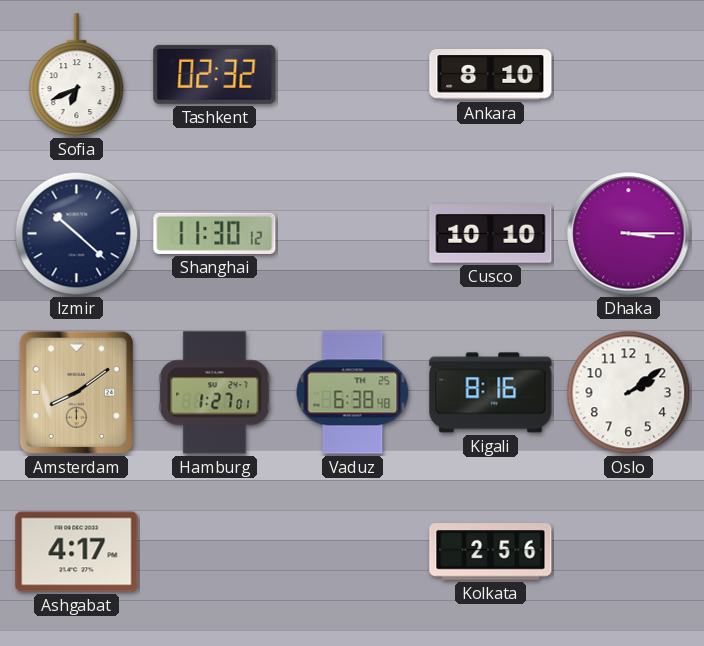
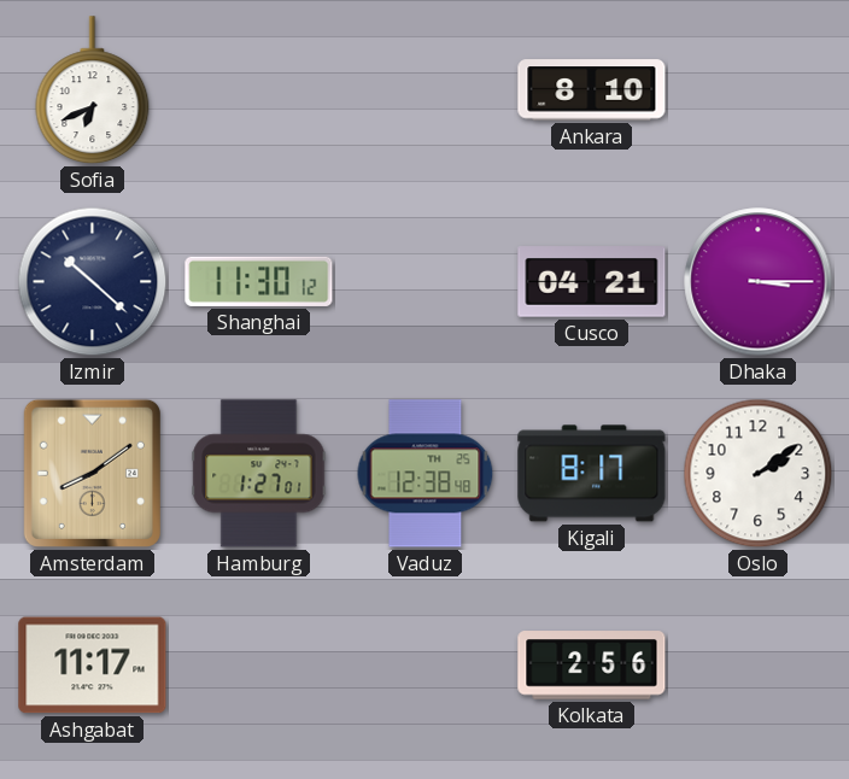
Tashkent: 02:32 -> none
Cusco: 10:10 -> 04:21
Vaduz: 6:38 -> 12:38
Kigali: 8:16 -> 8:17
Ashgabat: 4:17 -> 11:17
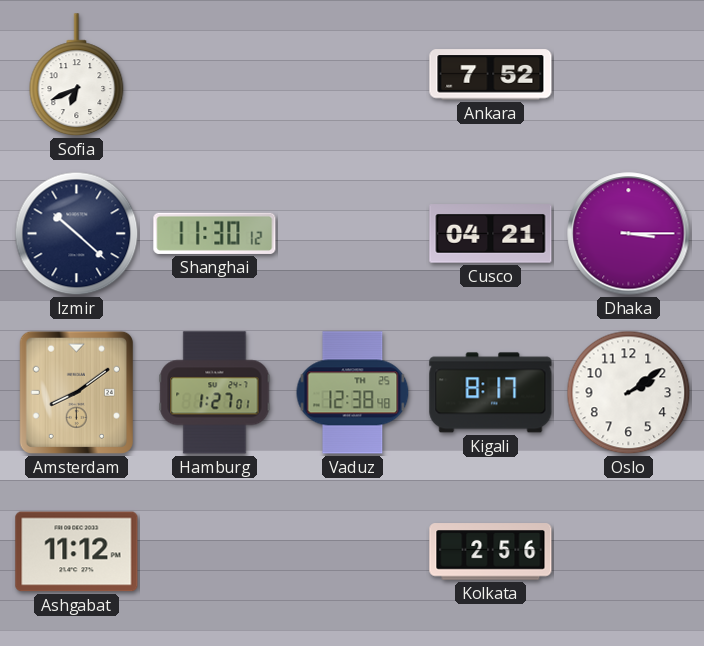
Ankara: 8:10 -> 7:52
Ashgabat: 11:17 -> 11:12
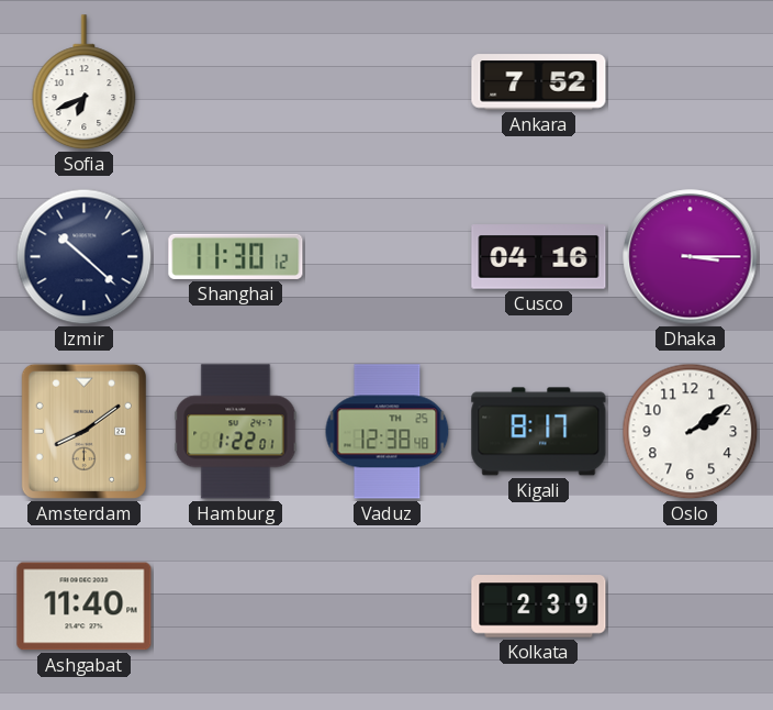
Cusco: 04:21 -> 04:16
Hamburg: 1:27 -> 1:22
Ashgabat: 11:12 -> 11:40
Kolkata: 2:56 -> 2:39
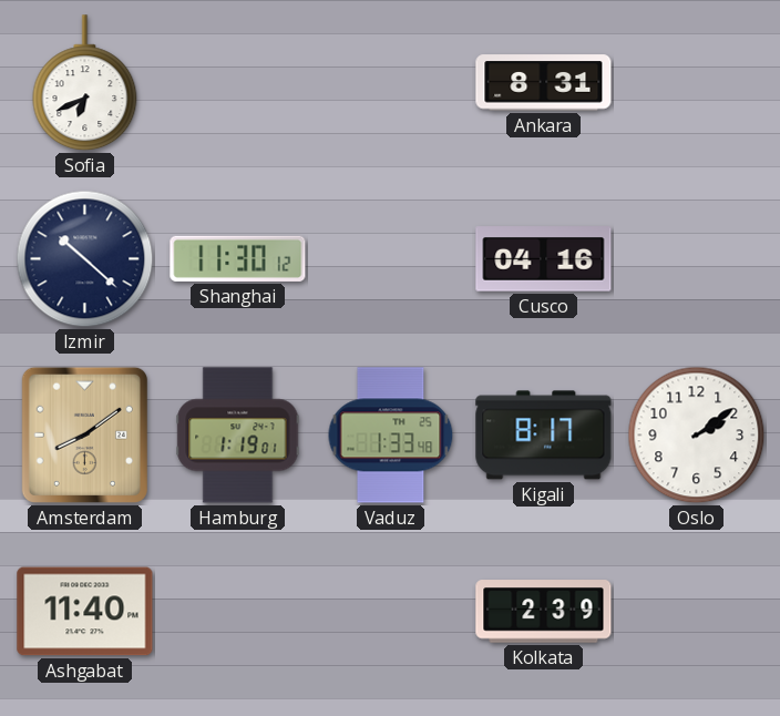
Ankara: 7:52 -> 8:31
Dhaka: 3:15 -> none
Hamburg: 1:22 -> 1:19
Vaduz: 12:38 -> 1:33
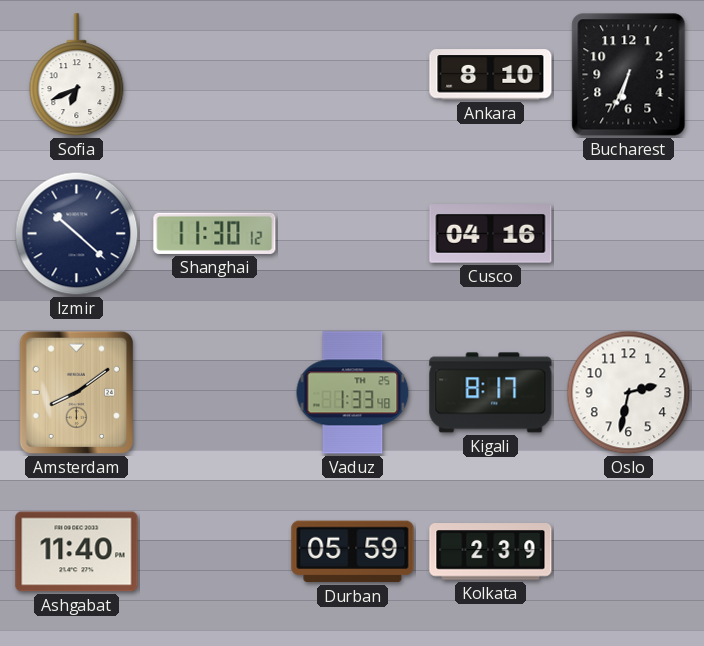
Ankara: 8:31 -> 8:10
Bucharest: none -> 6:34
Hamburg: 1:19 -> none
Oslo: 2:09 -> 2:32
Durban: none -> 05:59
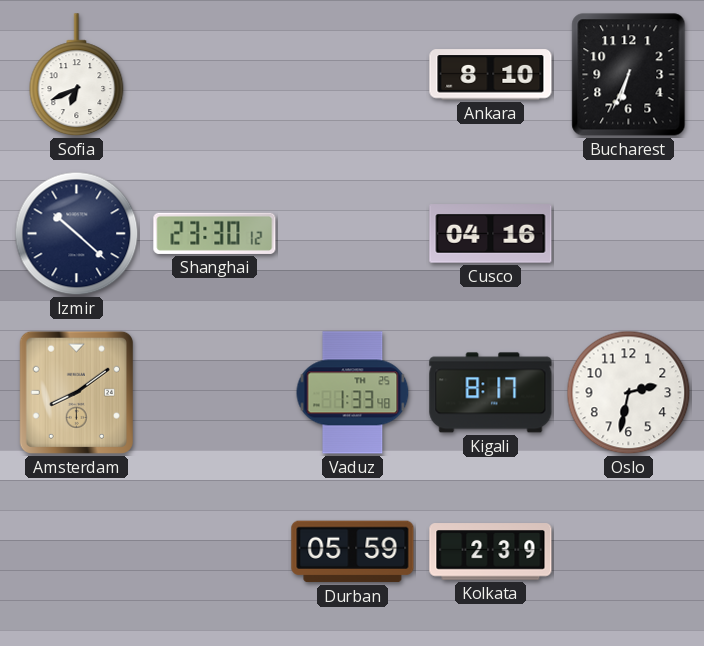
Shanghai: 11:30 -> 23:30
Ashgabat: 11:40 -> none
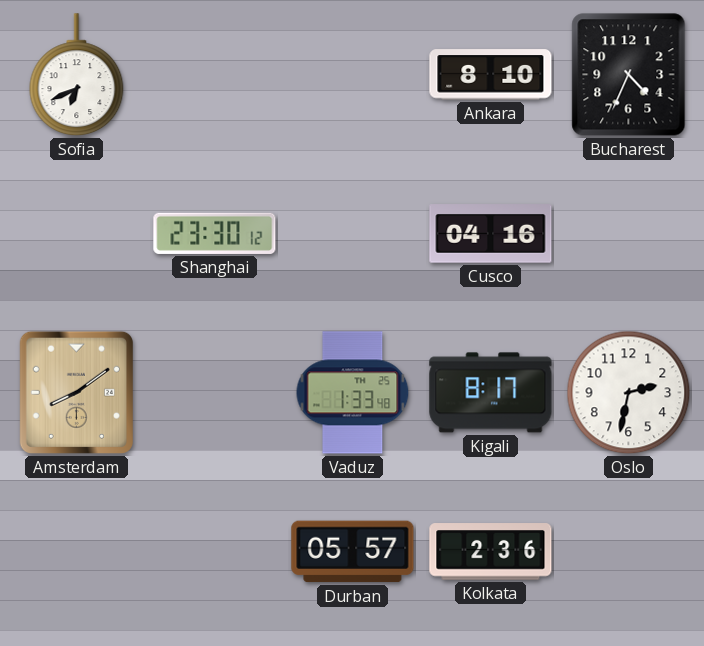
Bucharest: 6:34 -> 4:34
Izmir: 10:22 -> none
Durban: 05:59 -> 05:57
Kolkata: 2:39 -> 2:36
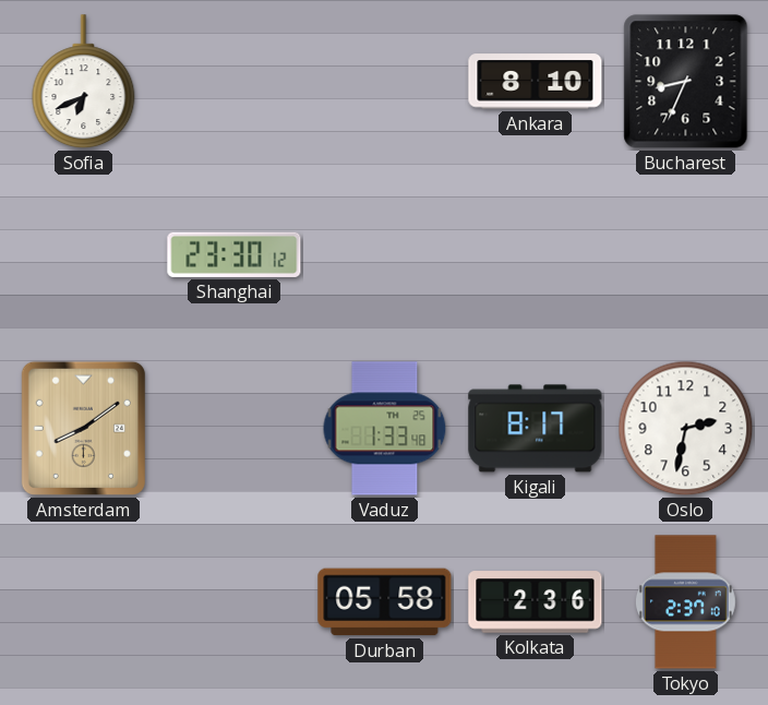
Bucharest: 4:34 -> 8:34
Cusco: 04:16 -> none
Durban: 05:57 -> 05:58
Tokyo: none -> 2:37
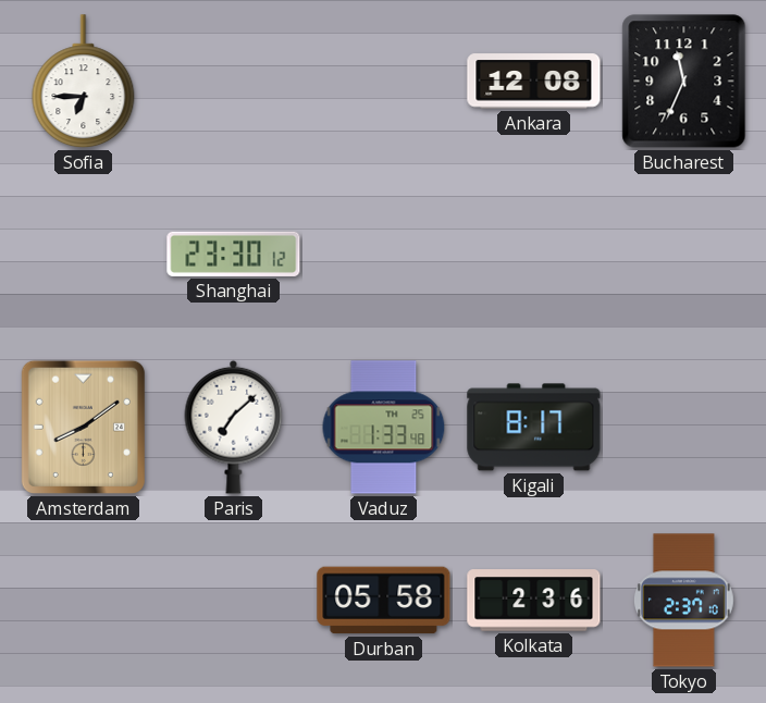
Sofia: 6:41 -> 6:45
Ankara: 8:10 -> 12:08
Bucharest: 8:34 -> 11:34
Paris: none -> 7:08
Oslo: 2:32 -> none
